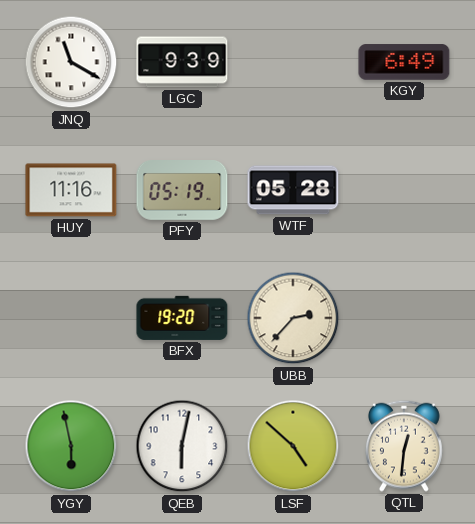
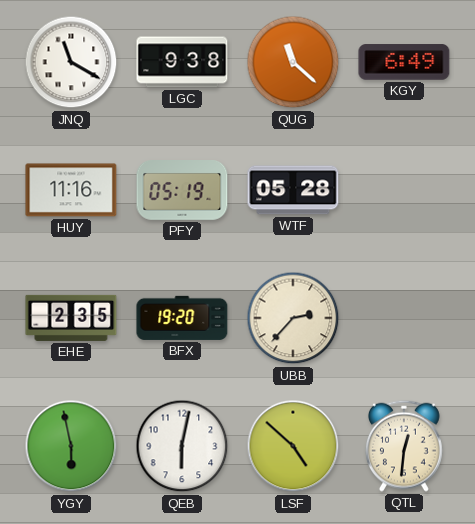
LGC: 9:39 -> 9:38
QUG: none -> 11:22
EHE: none -> 2:35
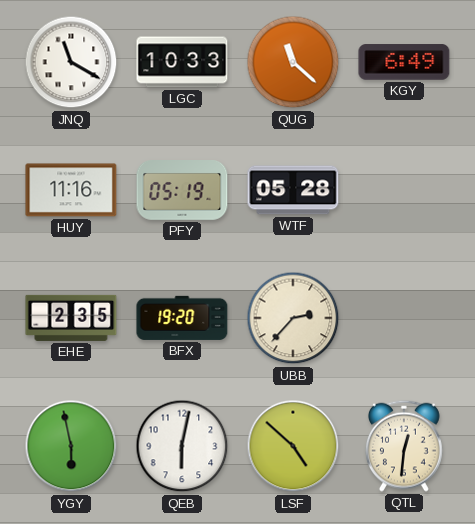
LGC: 9:38 -> 10:33
